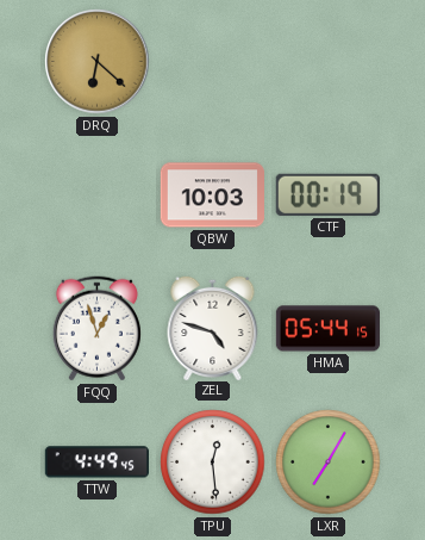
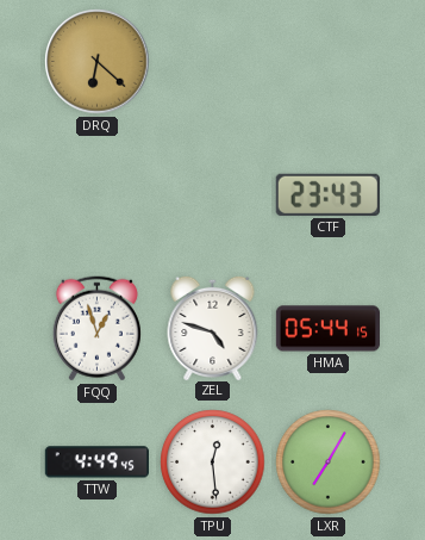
QBW: 10:03 -> none
CTF: 00:19 -> 23:43
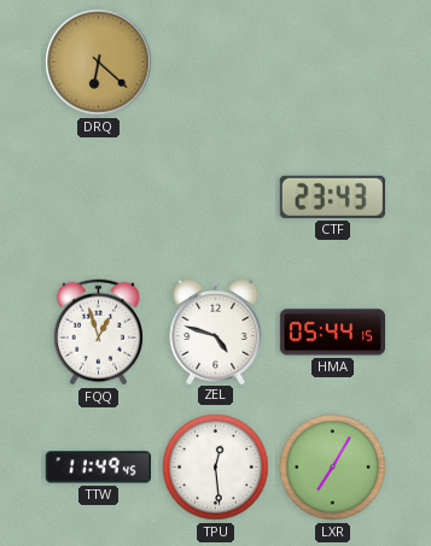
TTW: 4:49 -> 11:49
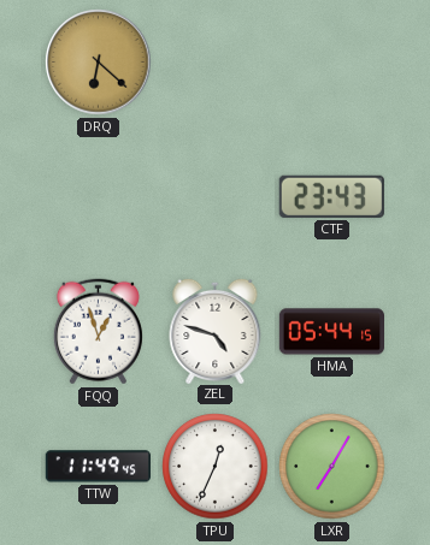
TPU: 12:29 -> 12:34
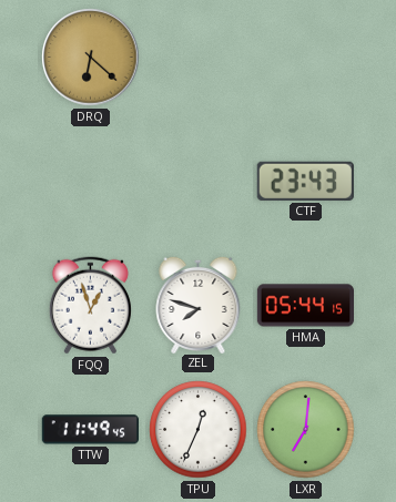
ZEL: 4:48 -> 7:48
LXR: 7:05 -> 7:01
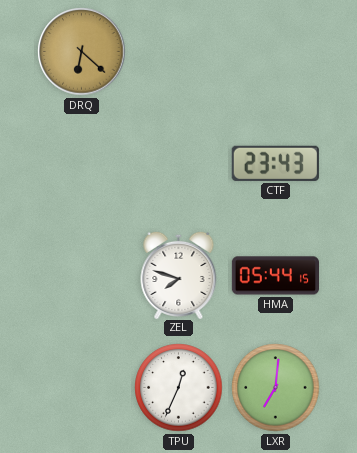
FQQ: 12:57 -> none
TTW: 11:49 -> none
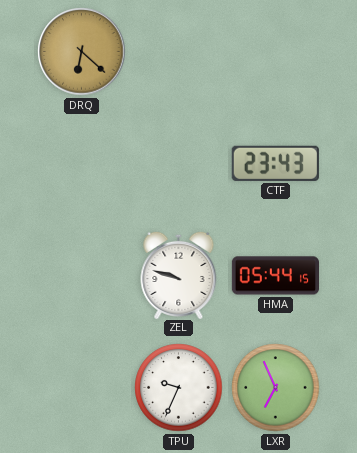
ZEL: 7:48 -> 9:48
TPU: 12:34 -> 9:34
LXR: 7:01 -> 6:56
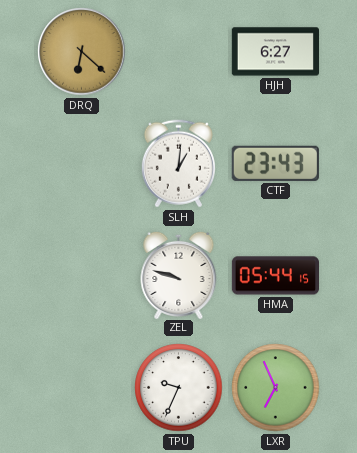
HJH: none -> 6:27
SLH: none -> 1:01
